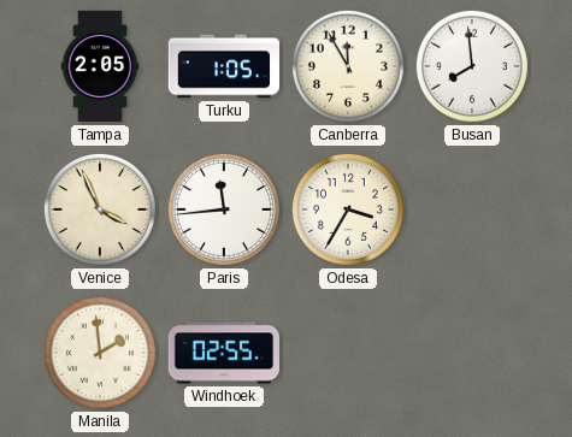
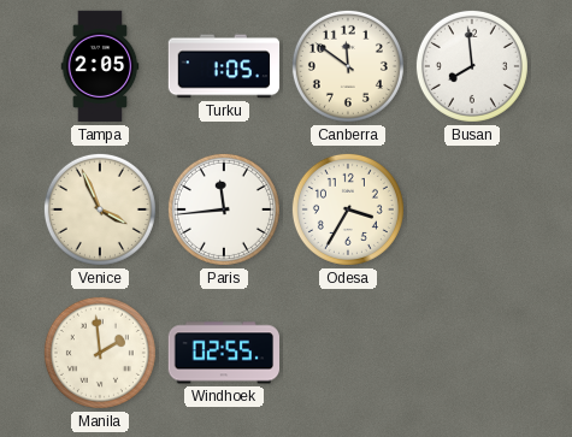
Canberra: 11:55 -> 11:51
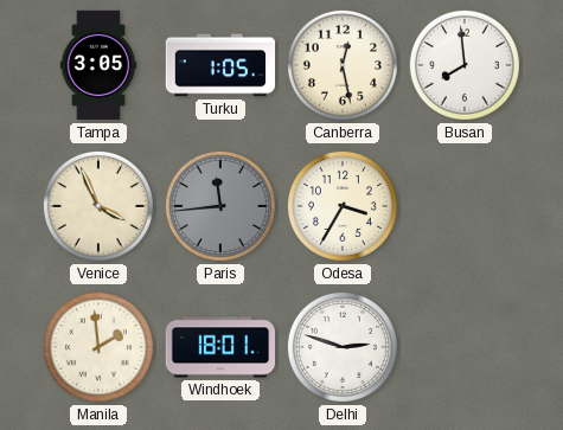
Tampa: 2:05 -> 3:05
Canberra: 11:51 -> 12:28
Paris dial: white -> grey
Windhoek: 02:55 -> 18:01
Delhi: none -> 2:48
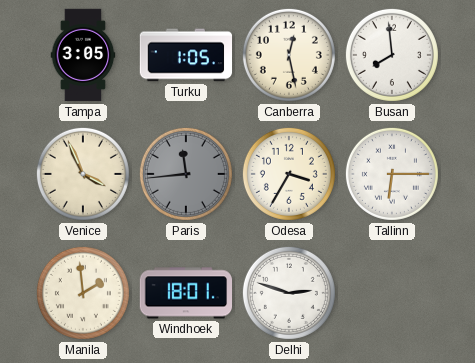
Tallinn: none -> 6:15
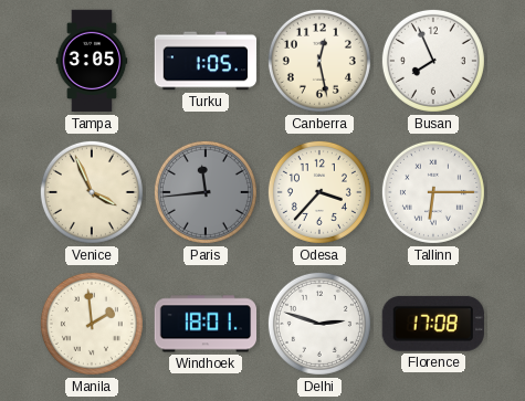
Busan: 7:59 -> 7:56
Odesa: 3:35 -> 3:37
Florence: none -> 17:08
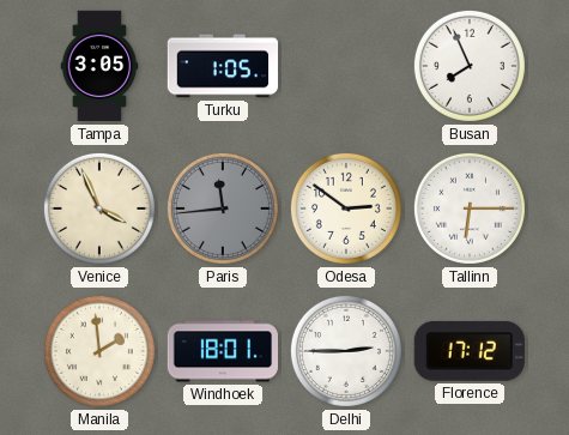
Canberra: 12:28 -> none
Odesa: 3:37 -> 2:51
Delhi: 2:48 -> 2:45
Florence: 17:08 -> 17:12
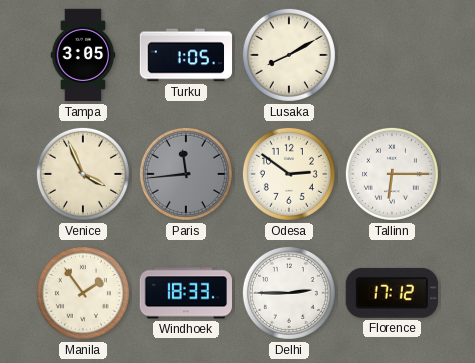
Lusaka: none -> 8:10
Busan: 7:56 -> none
Manila: 1:59 -> 1:54
Windhoek: 18:01 -> 18:33
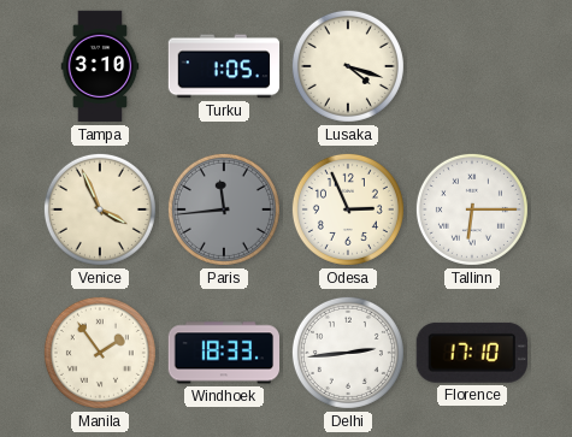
Tampa: 3:05 -> 3:10
Lusaka: 8:10 -> 4:18
Odesa: 2:51 -> 2:56
Delhi: 2:45 -> 2:44
Florence: 17:12 -> 17:10
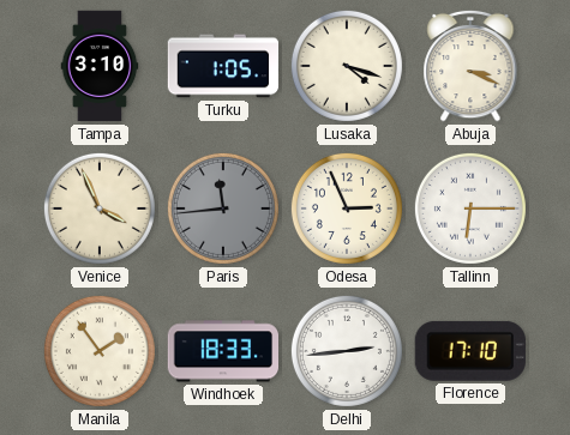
Abuja: none -> 3:19
